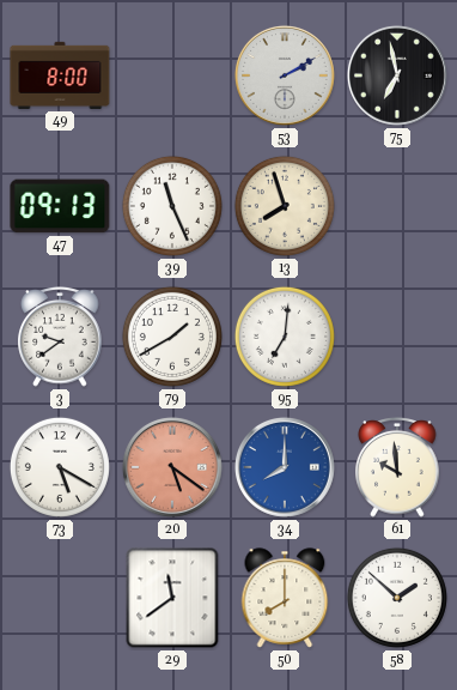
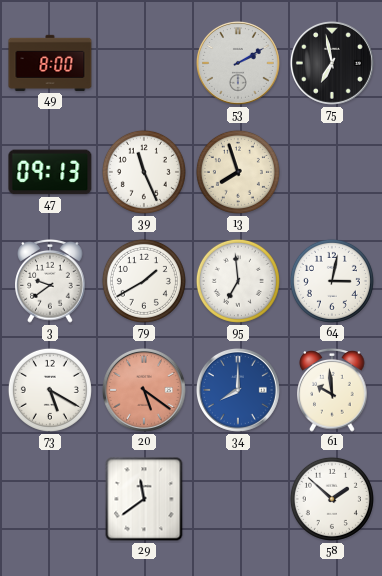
95: 7:01 -> 6:59
64: none -> 3:02
50: 8:00 -> none
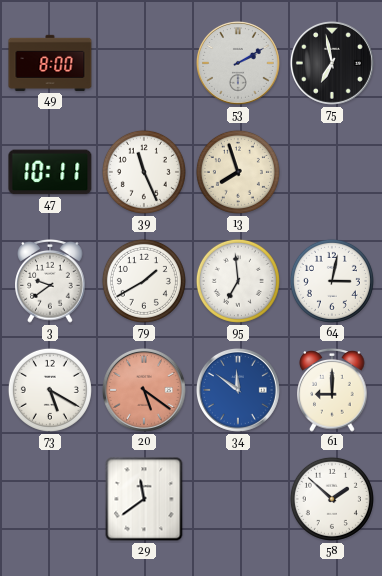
47: 09:13 -> 10:11
34: 8:00 -> 11:51
61: 9:59 -> 9:00
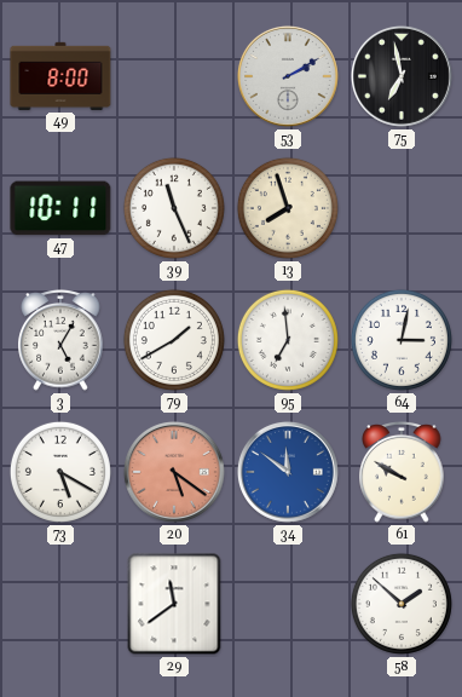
3: 9:39 -> 5:05
61: 9:00 -> 9:50
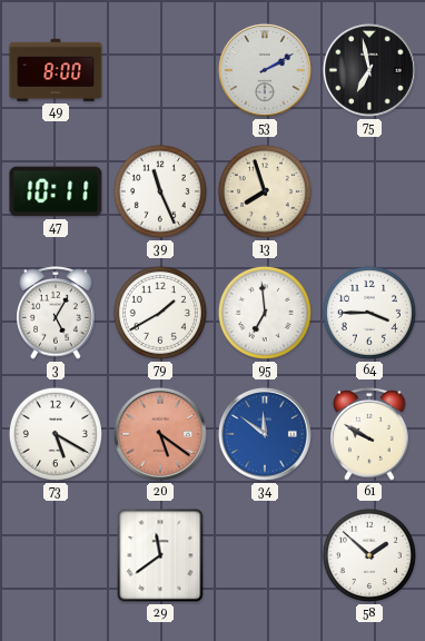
64: 3:02 -> 3:45
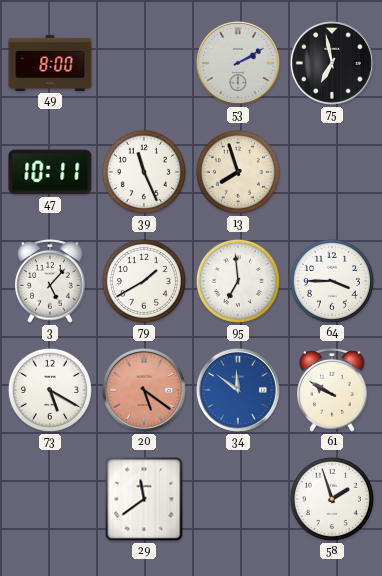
3: 5:05 -> 5:07
58: 1:52 -> 1:57
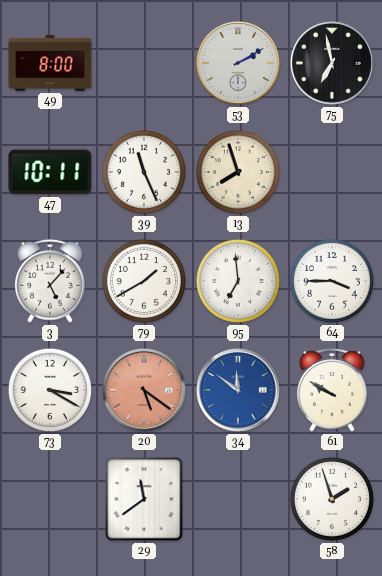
73: 5:20 -> 3:20
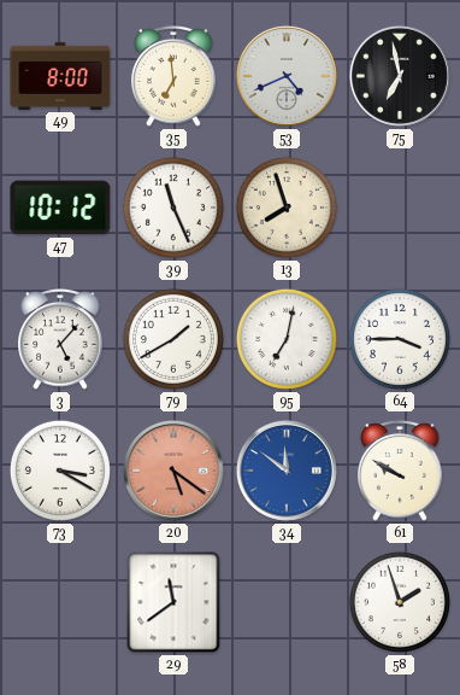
35: none -> 6:59
53: 2:10 -> 4:41
47: 10:11 -> 10:12
95: 6:59 -> 7:02
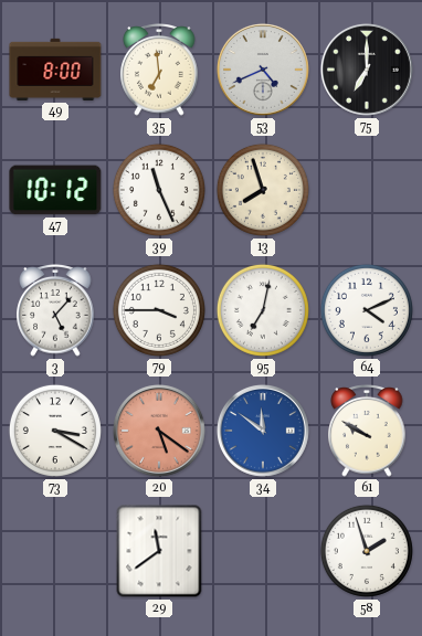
75: 6:58 -> 7:00
79: 1:40 -> 3:45
64: 3:45 -> 4:11
